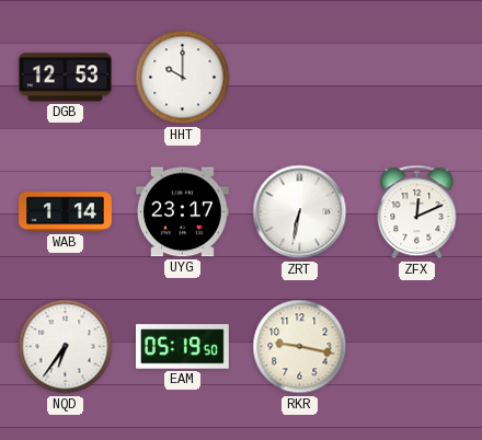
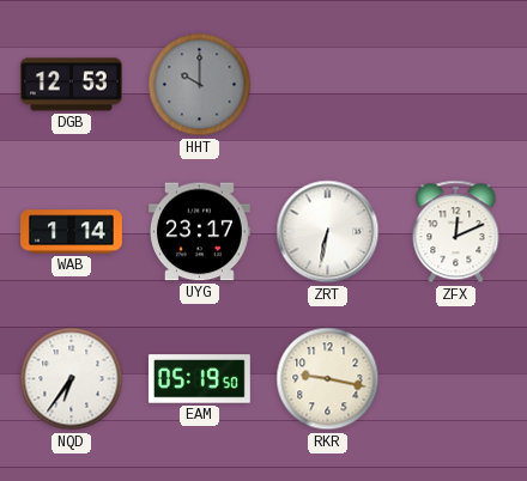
HHT dial: white -> grey
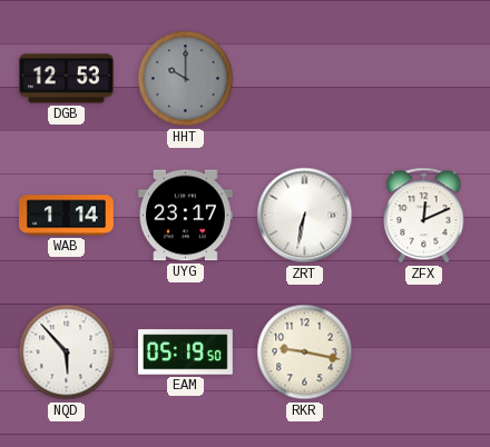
NQD: 6:36 -> 5:53
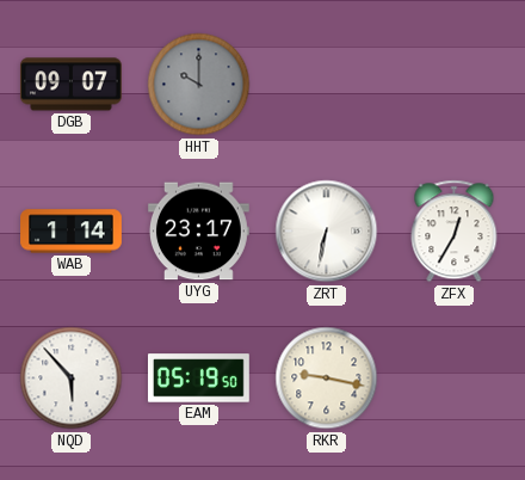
DGB: 12:53 -> 09:07
ZFX: 12:11 -> 12:35
